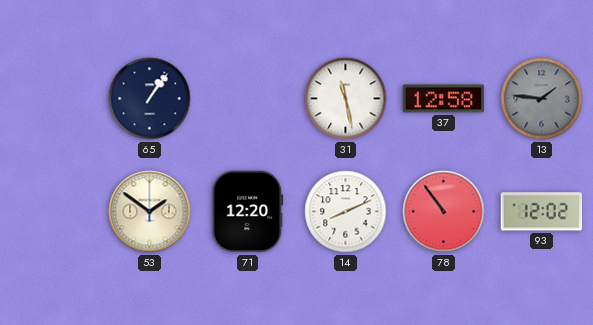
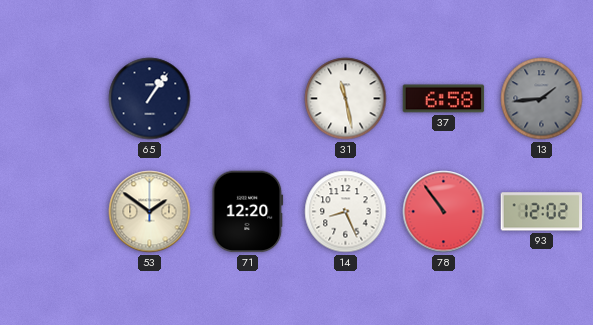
37: 12:58 -> 6:58
13: 1:46 -> 1:44
14: 8:11 -> 8:26
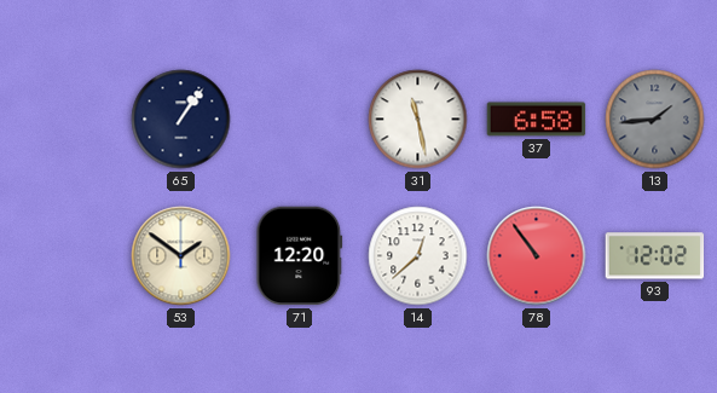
14: 8:26 -> 12:38
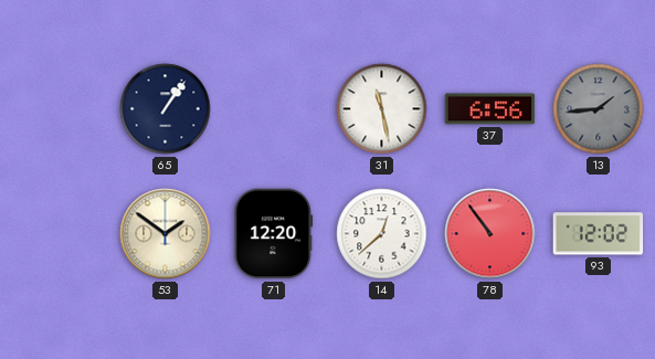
37: 6:58 -> 6:56
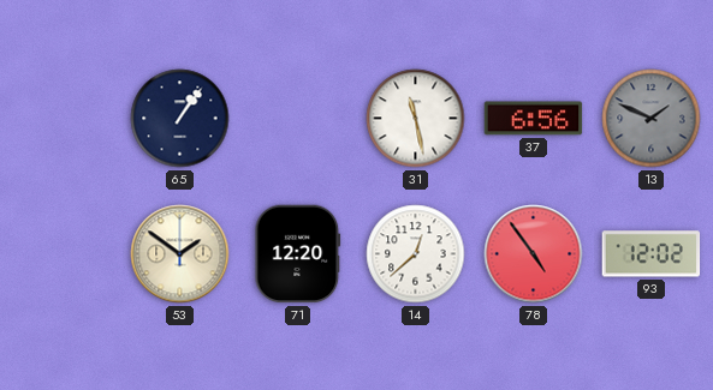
13: 1:44 -> 1:49
78: 10:54 -> 4:54
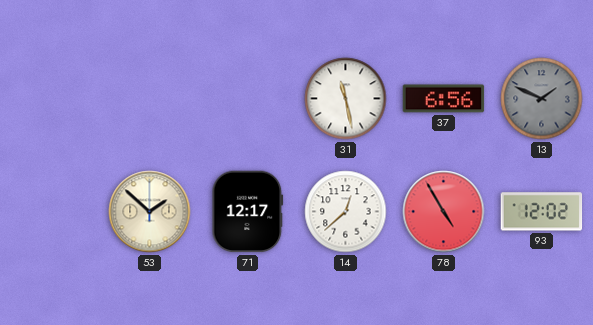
65: 1:06 -> none
53: 1:51 -> 1:52
71: 12:20 -> 12:17
78: 4:54 -> 4:55
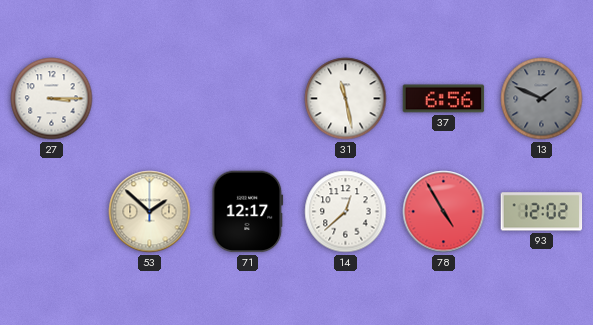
27: none -> 3:15
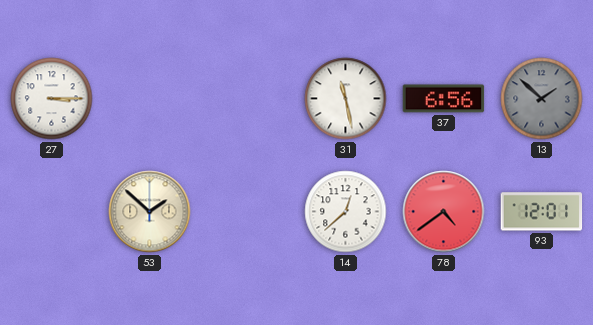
13: 1:49 -> 1:52
71: 12:17 -> none
78: 4:55 -> 4:39
93: 12:02 -> 12:01
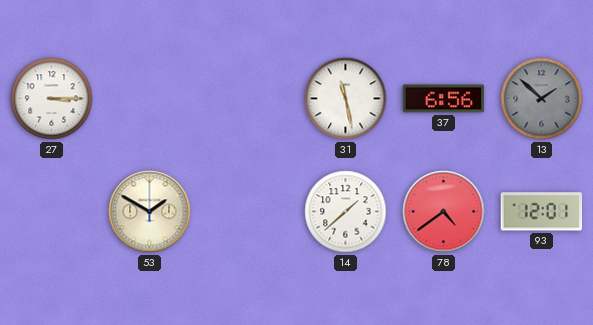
53: 1:52 -> 1:50
14: 12:38 -> 1:38
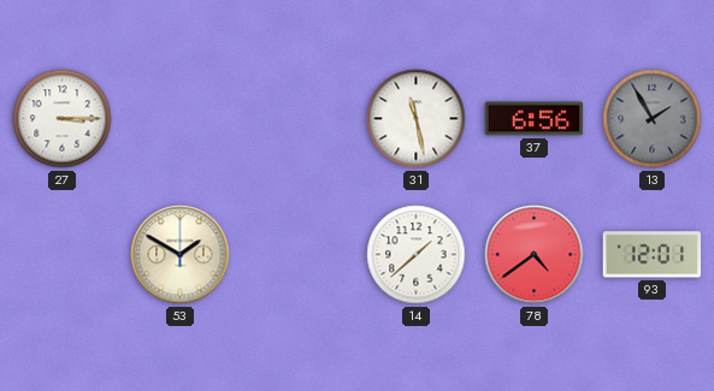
13: 1:52 -> 1:55
